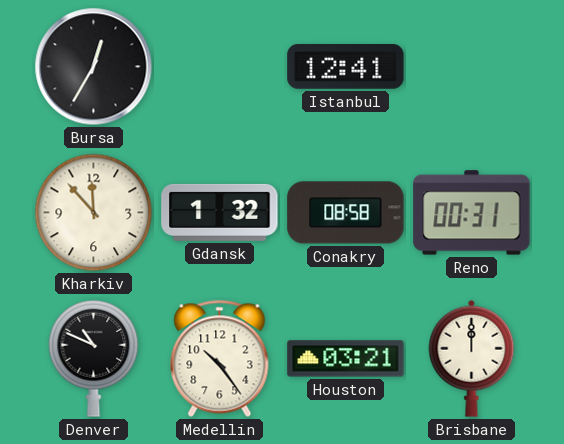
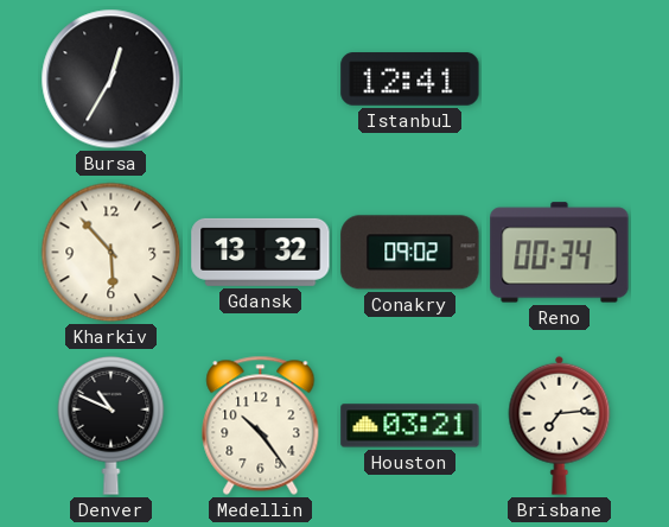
Kharkiv: 11:53 -> 5:53
Gdansk: 1:32 -> 13:32
Conakry: 08:58 -> 09:02
Reno: 00:31 -> 00:34
Brisbane: 12:00 -> 7:14
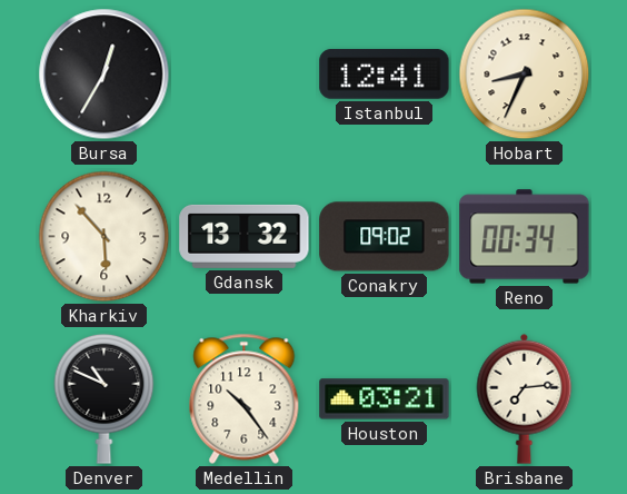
Hobart: none -> 8:34
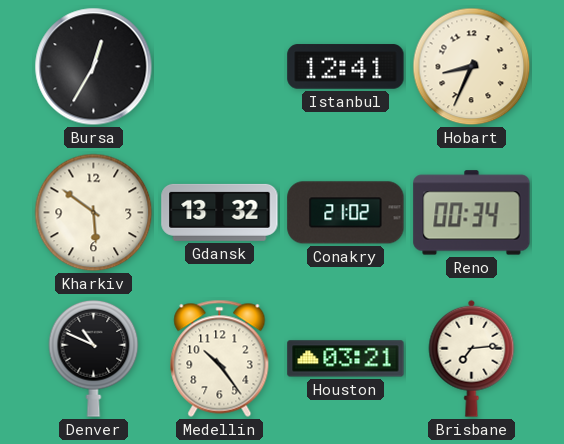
Kharkiv: 5:53 -> 5:51
Conakry: 09:02 -> 21:02
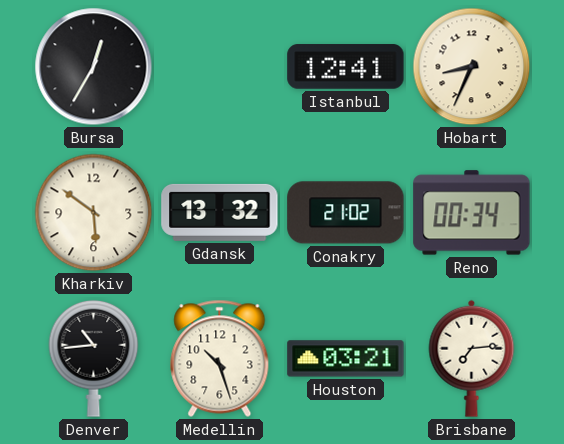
Denver: 10:49 -> 10:44
Medellin: 10:24 -> 10:27
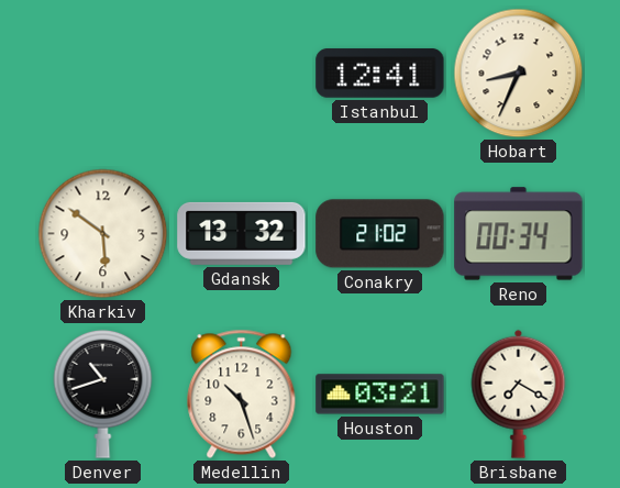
Bursa: 12:35 -> none
Denver: 10:44 -> 10:42
Brisbane: 7:14 -> 7:20
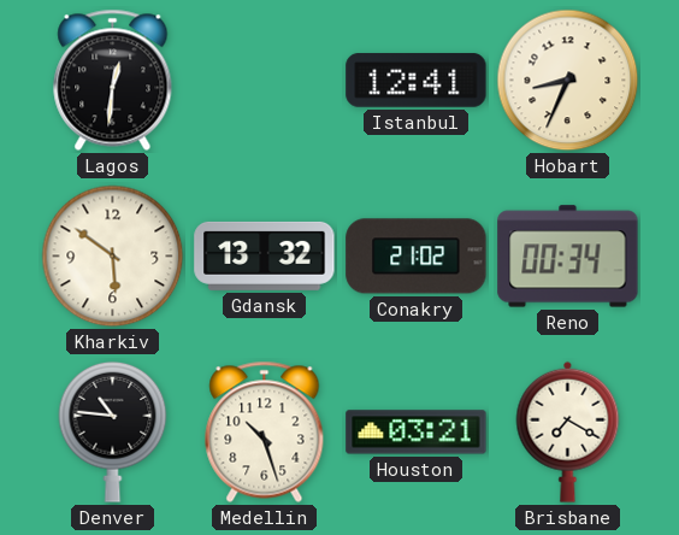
Lagos: none -> 12:31
Denver: 10:42 -> 10:46
